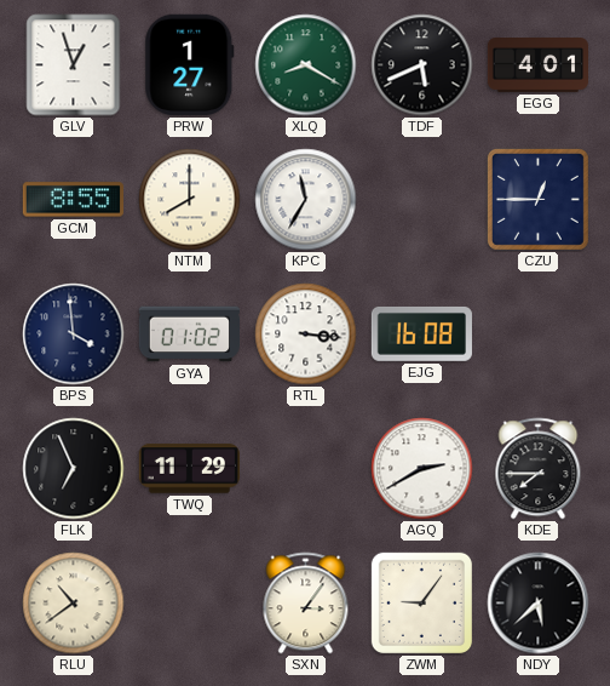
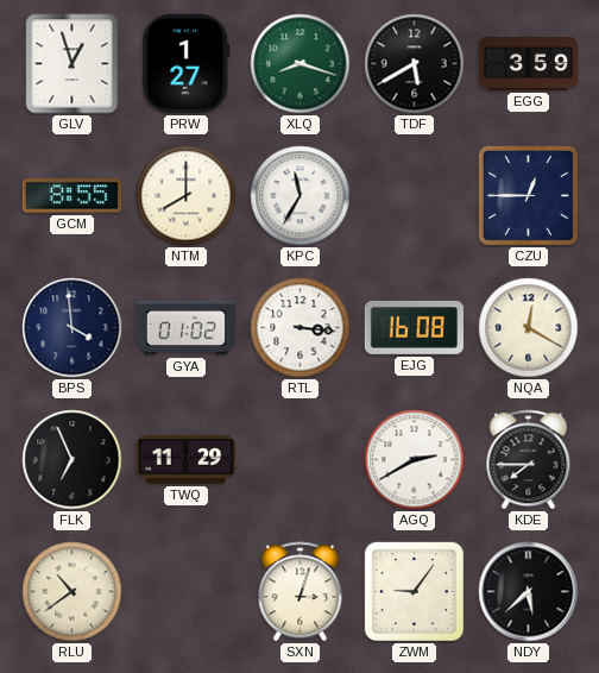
XLQ: 8:20 -> 8:18
TDF: 5:41 -> 5:40
EGG: 4:01 -> 3:59
NQA: none -> 12:20
SXN: 3:06 -> 3:03
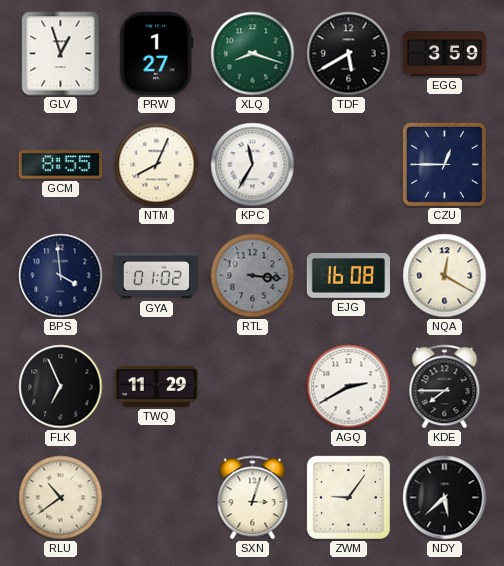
NTM: 8:00 -> 8:04
RTL dial: white -> grey
